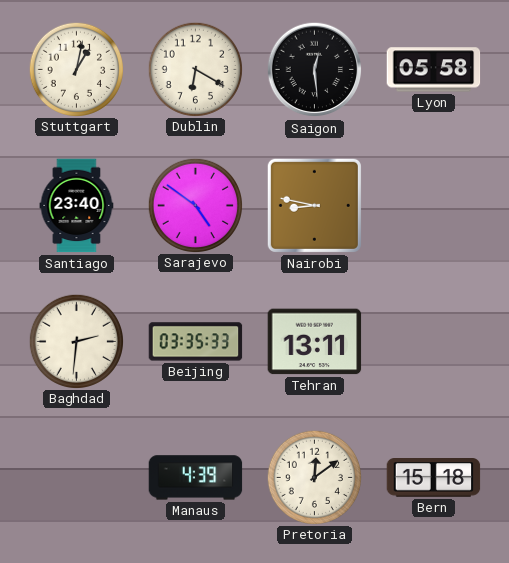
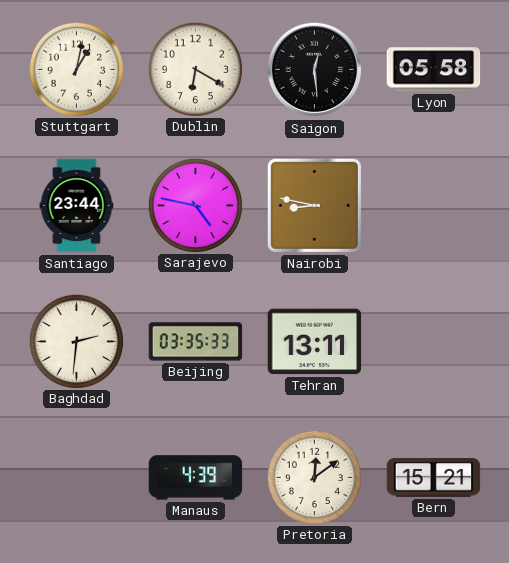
Santiago: 23:40 -> 23:44
Sarajevo: 4:51 -> 4:47
Bern: 15:18 -> 15:21
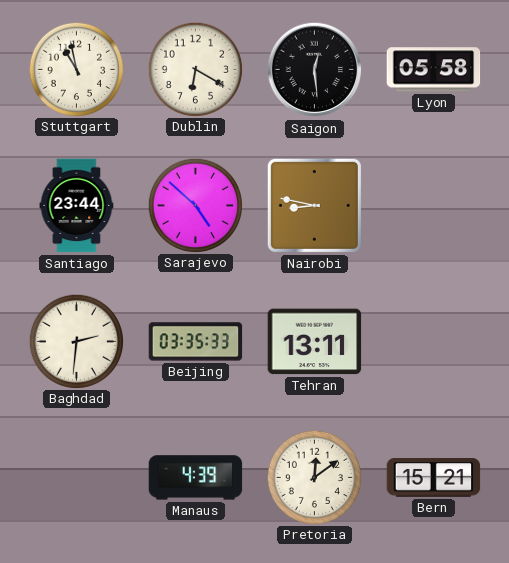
Stuttgart: 1:02 -> 10:58
Sarajevo: 4:47 -> 4:52
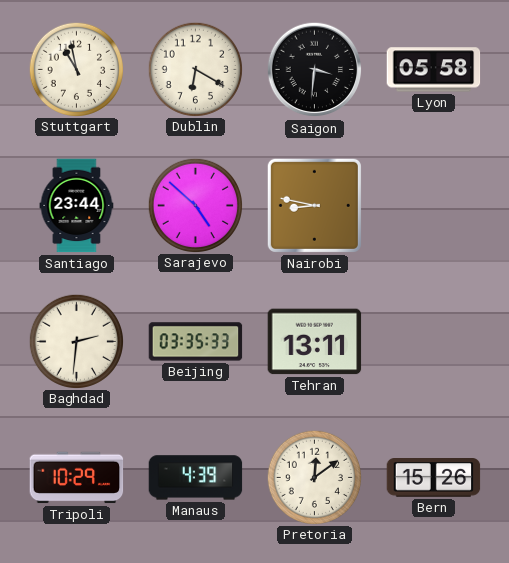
Saigon: 12:29 -> 3:31
Tripoli: none -> 10:29
Bern: 15:21 -> 15:26
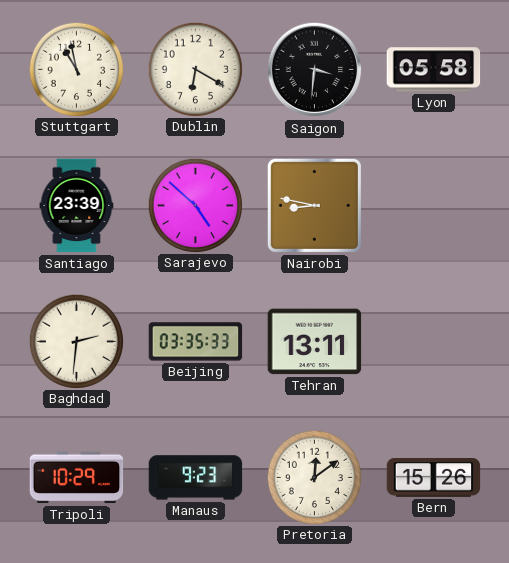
Santiago: 23:44 -> 23:39
Manaus: 4:39 -> 9:23
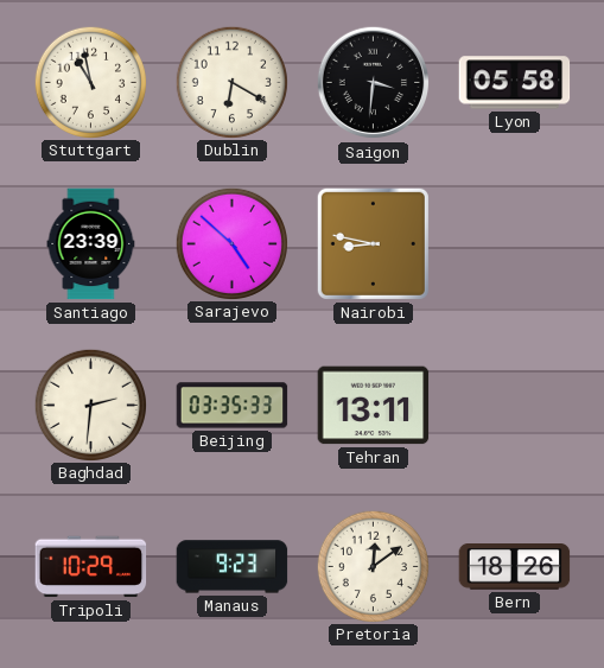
Bern: 15:26 -> 18:26
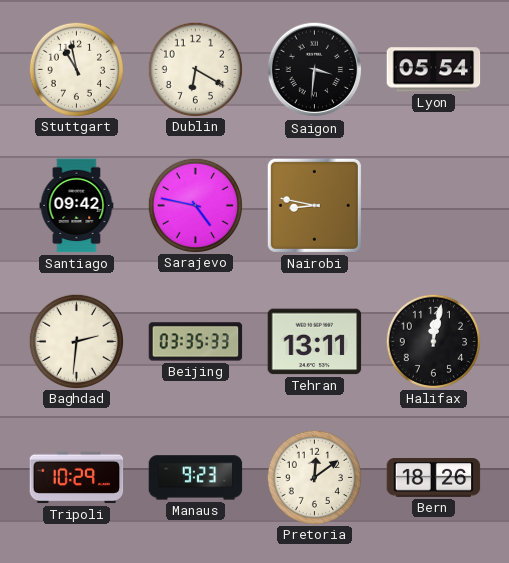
Lyon: 05:58 -> 05:54
Santiago: 23:39 -> 09:42
Sarajevo: 4:52 -> 4:47
Halifax: none -> 12:02
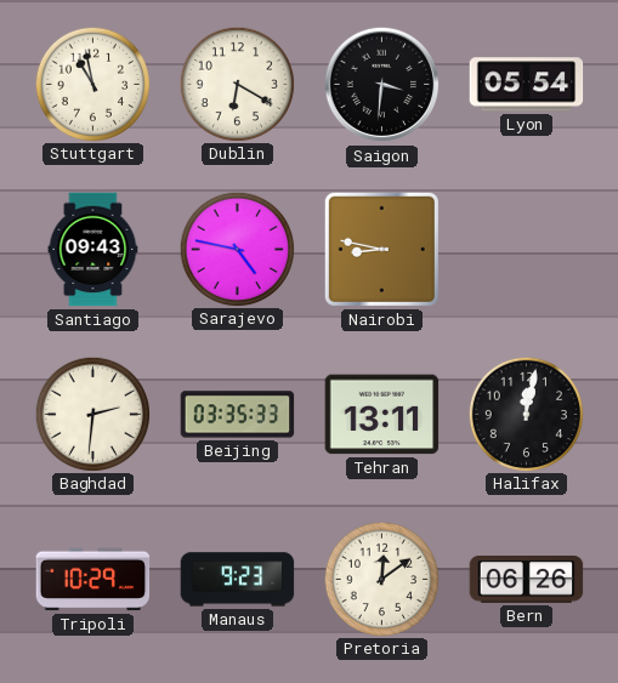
Santiago: 09:42 -> 09:43
Bern: 18:26 -> 06:26
